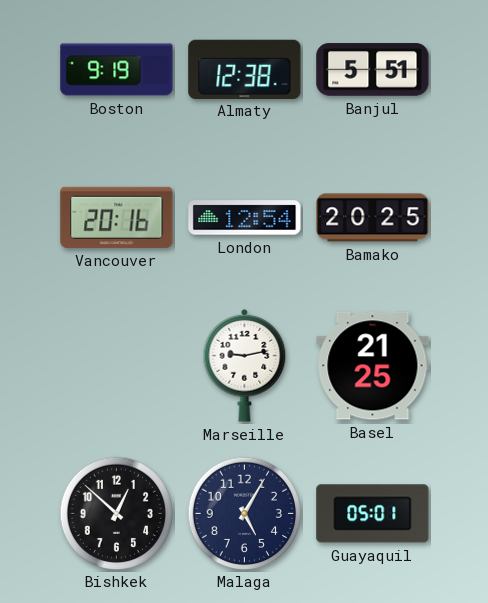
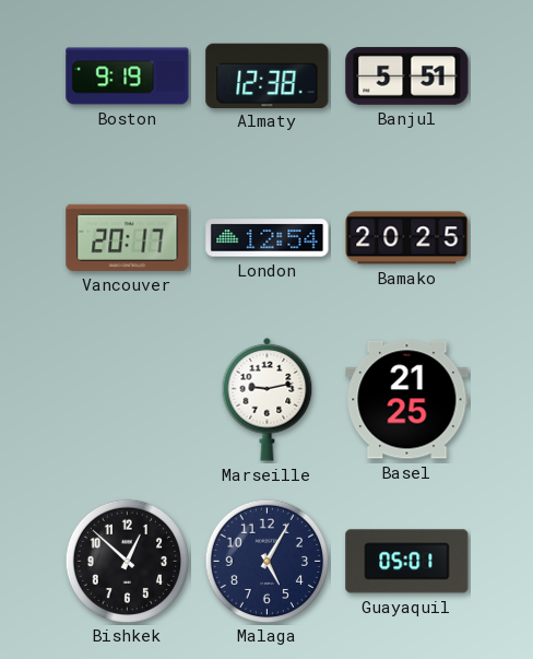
Vancouver: 20:16 -> 20:17
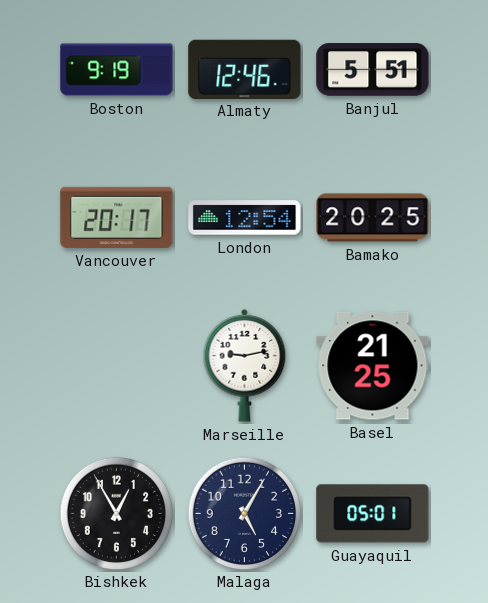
Almaty: 12:38 -> 12:46
Bishkek: 12:52 -> 12:55
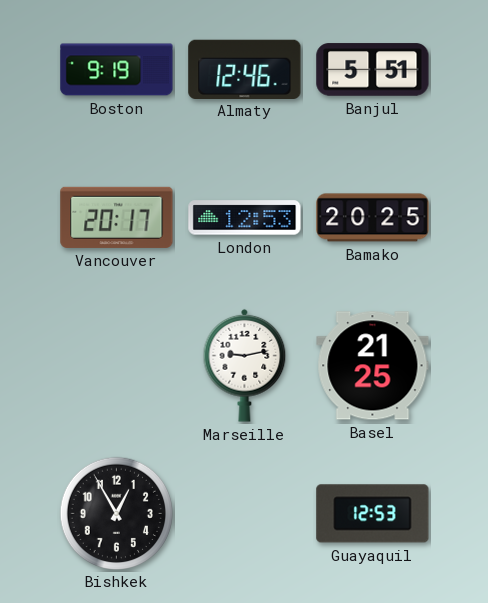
London: 12:54 -> 12:53
Malaga: 5:05 -> none
Guayaquil: 05:01 -> 12:53
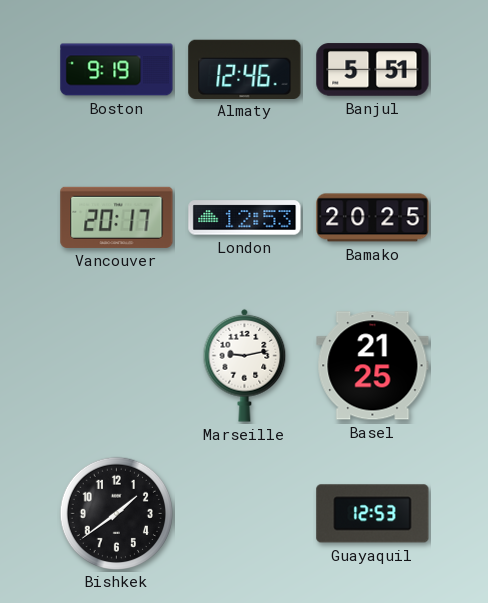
Bishkek: 12:55 -> 1:39
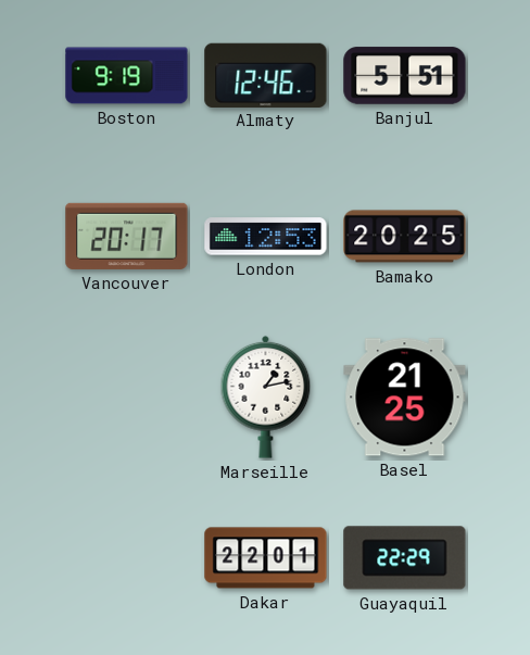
Marseille: 9:13 -> 1:13
Bishkek: 1:39 -> none
Dakar: none -> 22:01
Guayaquil: 12:53 -> 22:29
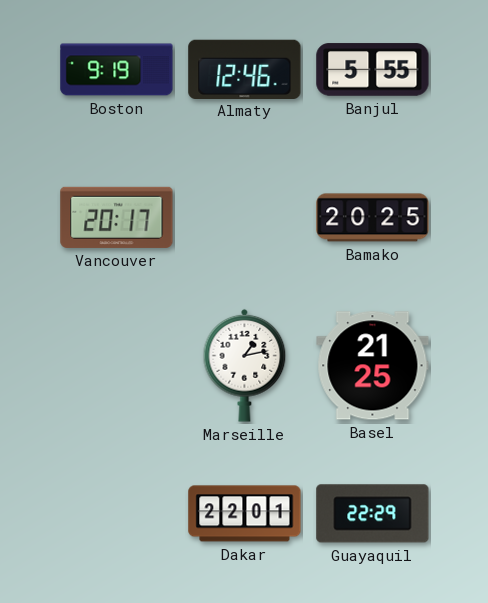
Banjul: 5:51 -> 5:55
London: 12:53 -> none
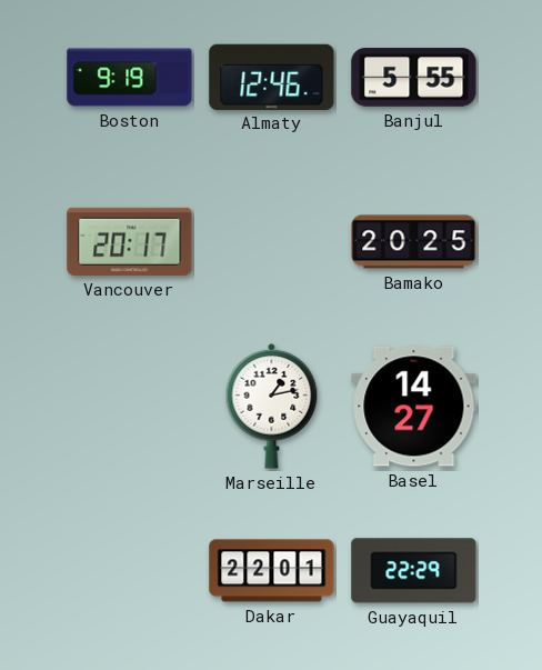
Basel: 21:25 -> 14:27
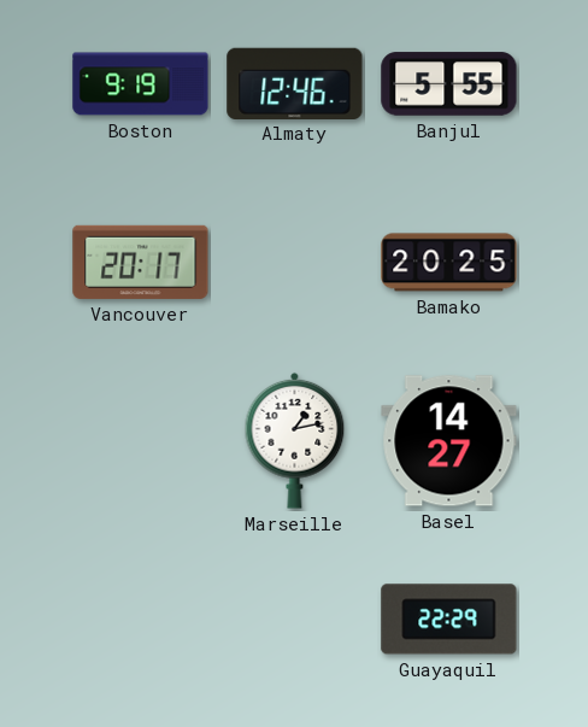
Dakar: 22:01 -> none
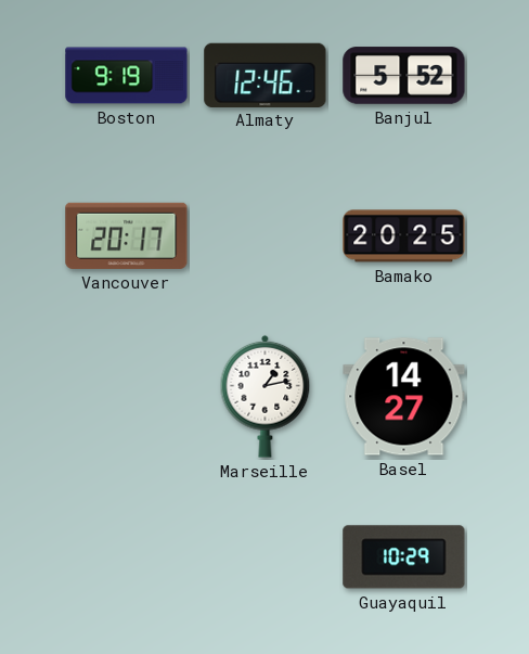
Banjul: 5:55 -> 5:52
Guayaquil: 22:29 -> 10:29
